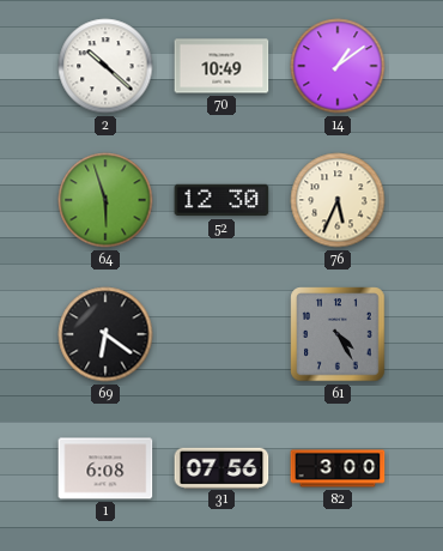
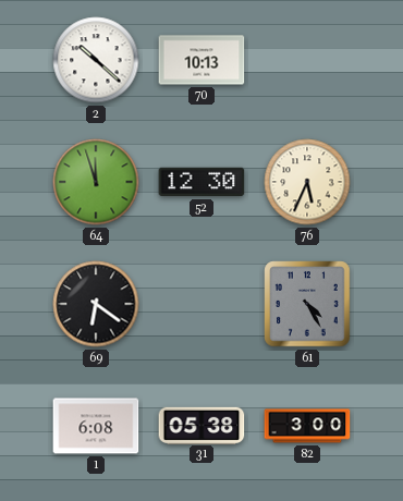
70: 10:49 -> 10:13
14: 1:09 -> none
64: 5:57 -> 11:57
31: 07:56 -> 05:38
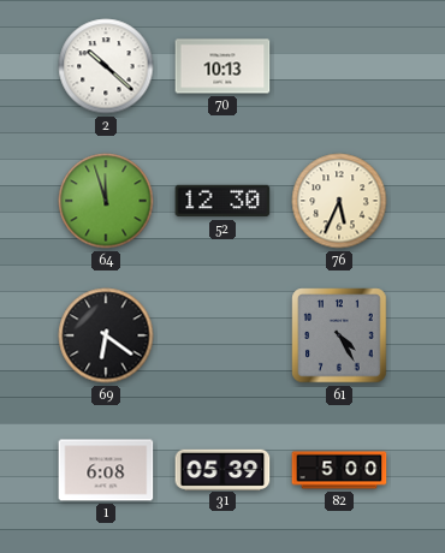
31: 05:38 -> 05:39
82: 3:00 -> 5:00
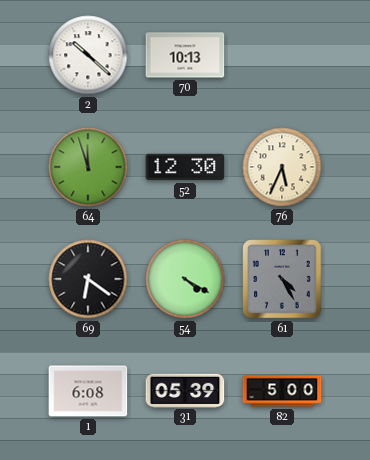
54: none -> 4:20
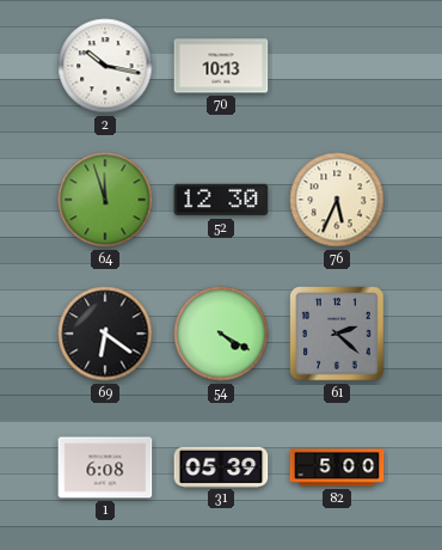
2: 10:22 -> 10:17
61: 4:25 -> 2:22
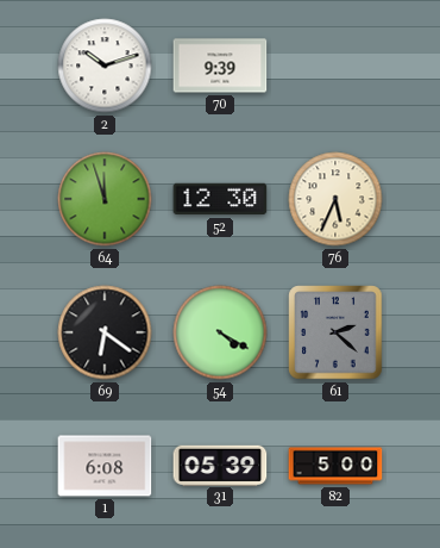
2: 10:17 -> 10:12
70: 10:13 -> 9:39
